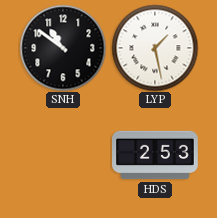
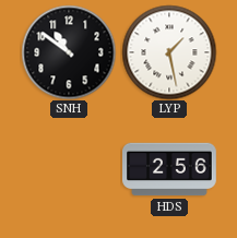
HDS: 2:53 -> 2:56
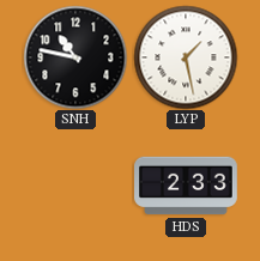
SNH: 10:51 -> 10:47
HDS: 2:56 -> 2:33
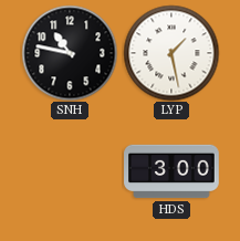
HDS: 2:33 -> 3:00
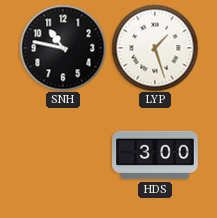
LYP: 1:28 -> 1:27
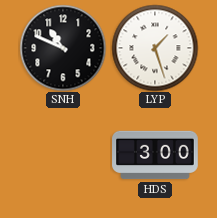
SNH: 10:47 -> 10:49
